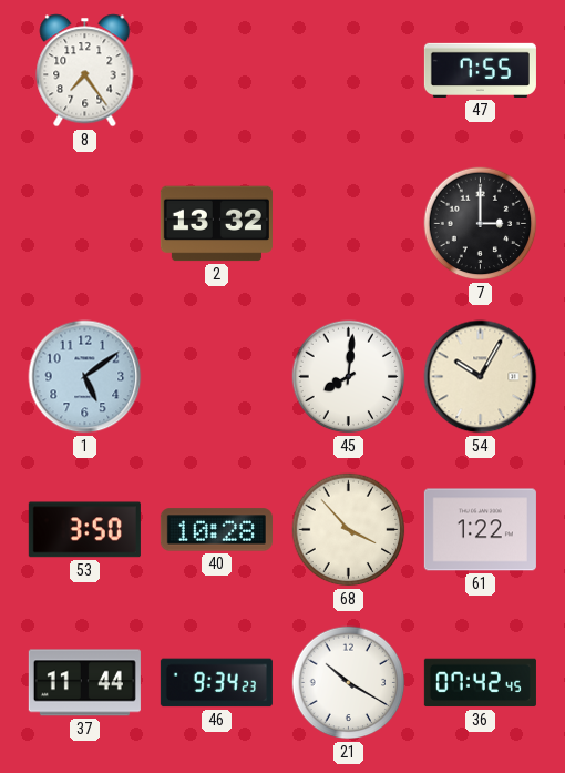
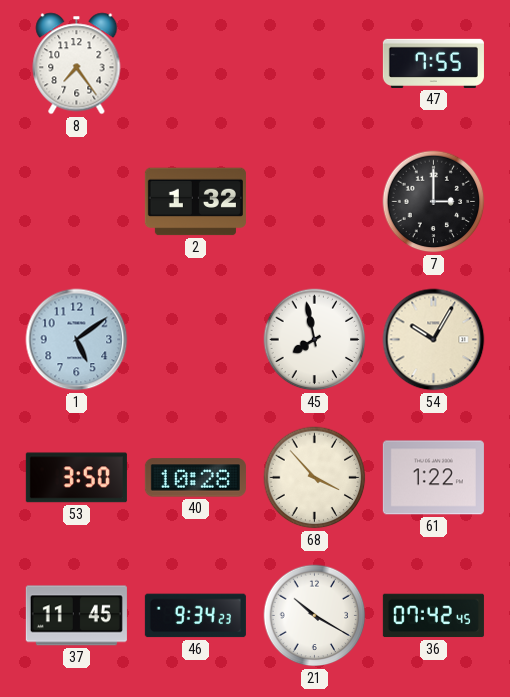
2: 13:32 -> 1:32
45: 8:01 -> 7:58
37: 11:44 -> 11:45
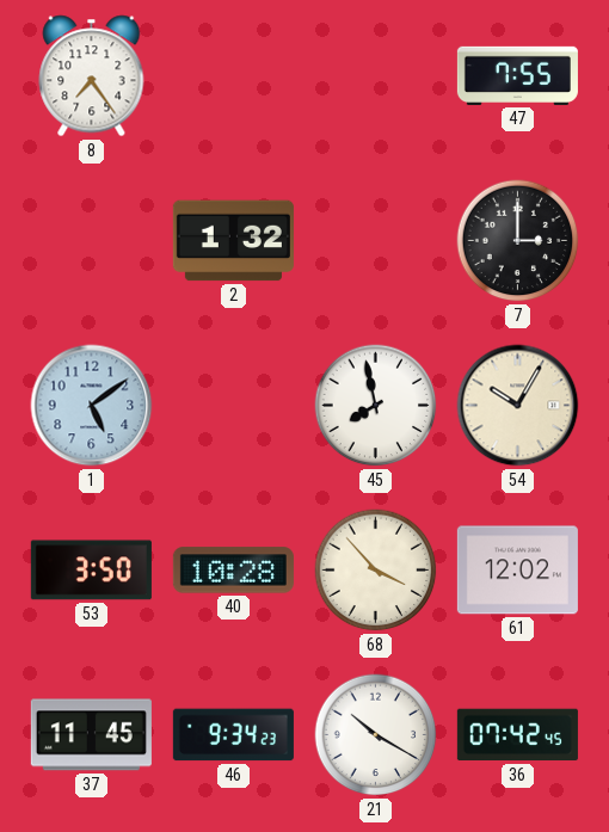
61: 1:22 -> 12:02
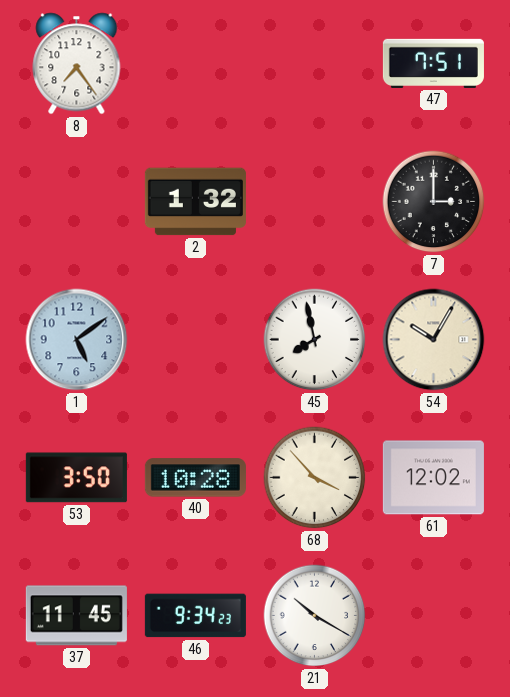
47: 7:55 -> 7:51
36: 07:42 -> none
